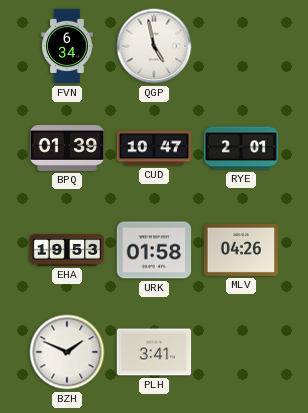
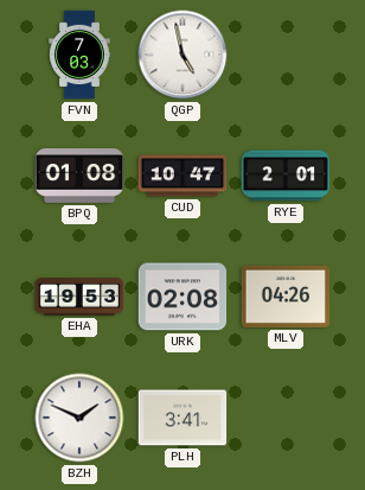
FVN: 6:34 -> 7:03
BPQ: 01:39 -> 01:08
URK: 01:58 -> 02:08
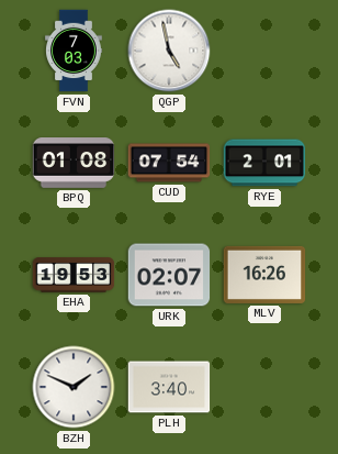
CUD: 10:47 -> 07:54
URK: 02:08 -> 02:07
MLV: 04:26 -> 16:26
PLH: 3:41 -> 3:40
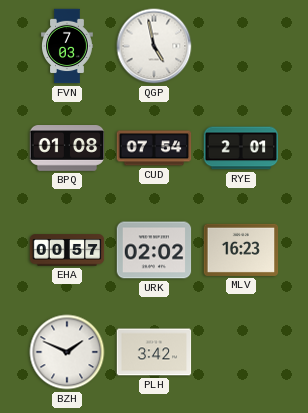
EHA: 19:53 -> 00:57
URK: 02:07 -> 02:02
MLV: 16:26 -> 16:23
PLH: 3:40 -> 3:42
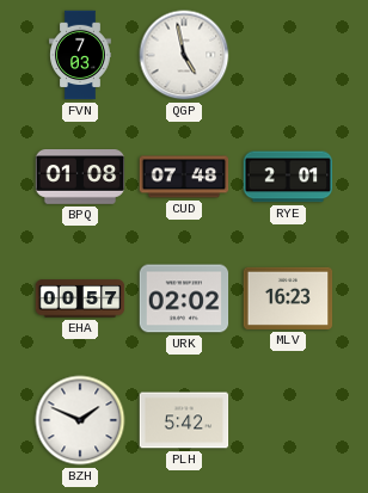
CUD: 07:54 -> 07:48
PLH: 3:42 -> 5:42
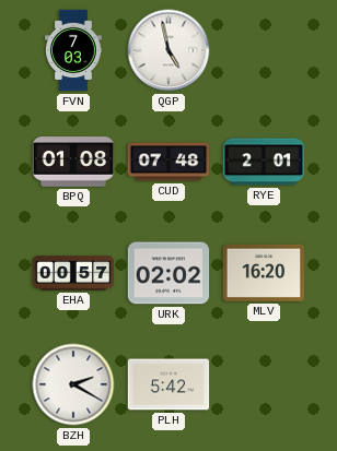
MLV: 16:23 -> 16:20
BZH: 1:49 -> 2:20
